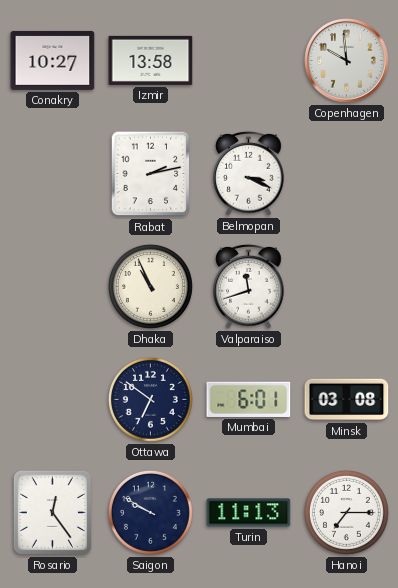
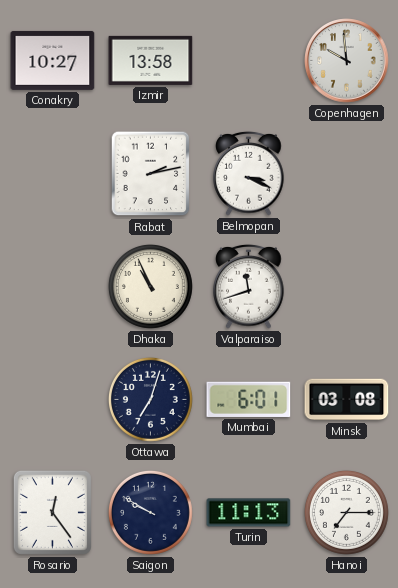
Ottawa: 6:51 -> 7:03
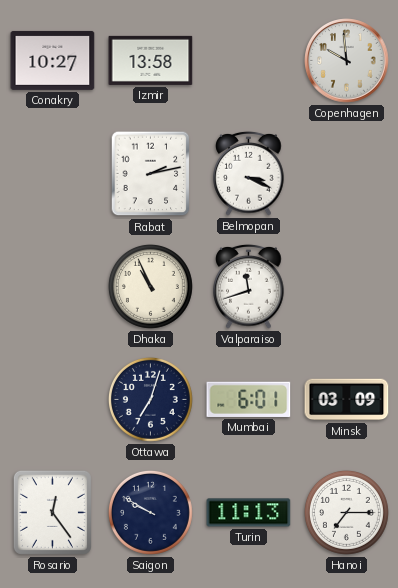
Minsk: 03:08 -> 03:09
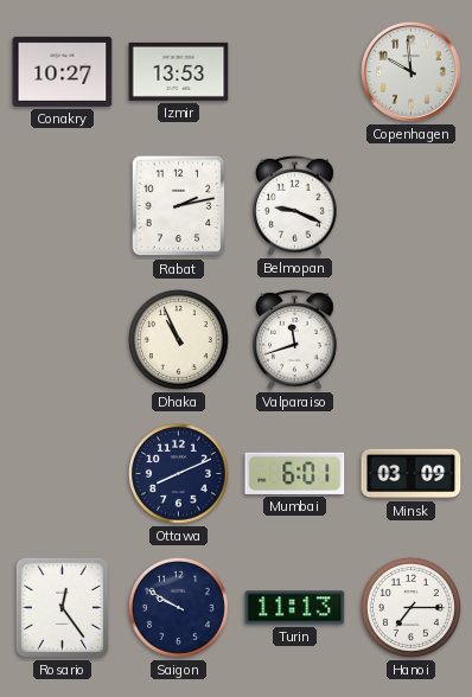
Izmir: 13:58 -> 13:53
Belmopan: 3:19 -> 9:19
Ottawa: 7:03 -> 8:11
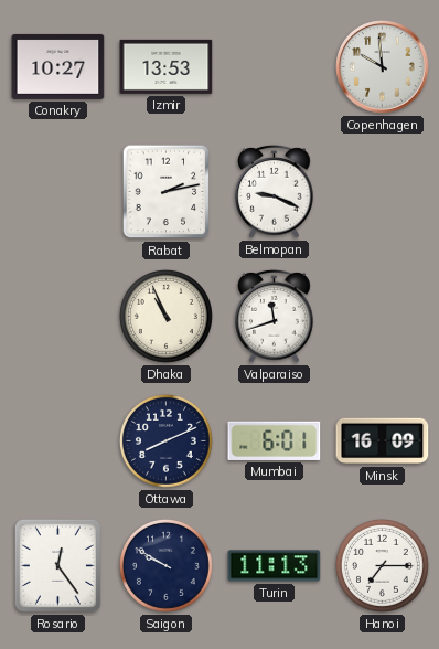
Minsk: 03:09 -> 16:09
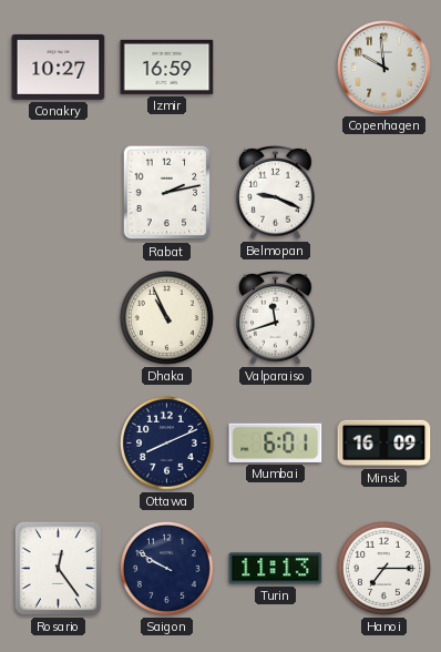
Izmir: 13:53 -> 16:59
